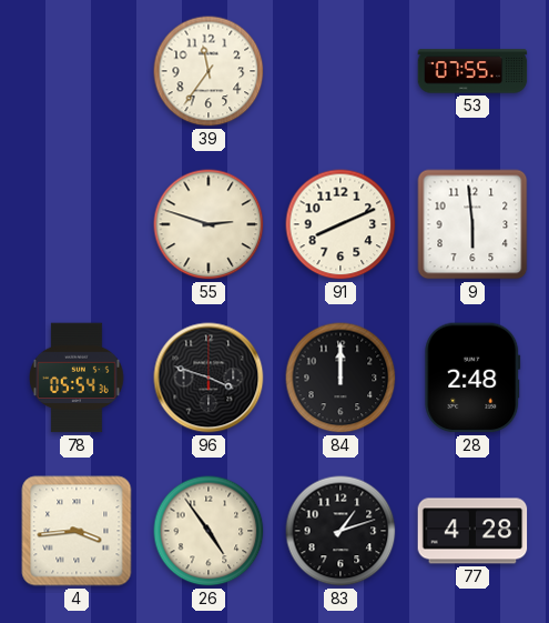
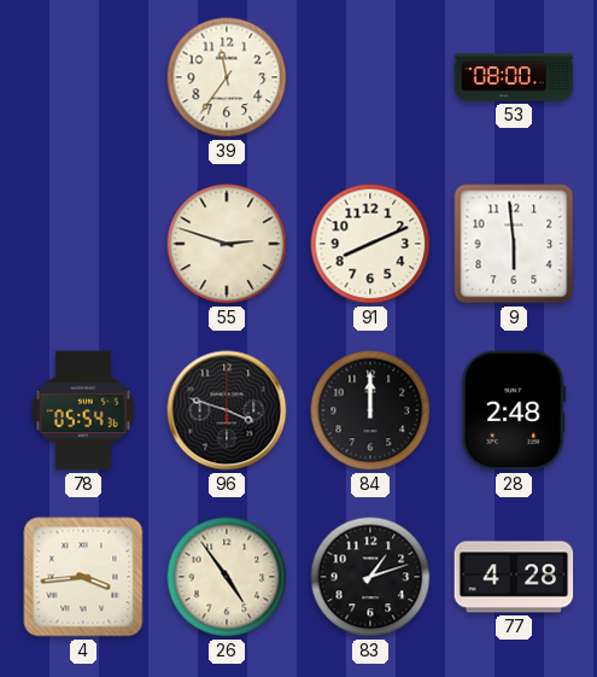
53: 07:55 -> 08:00
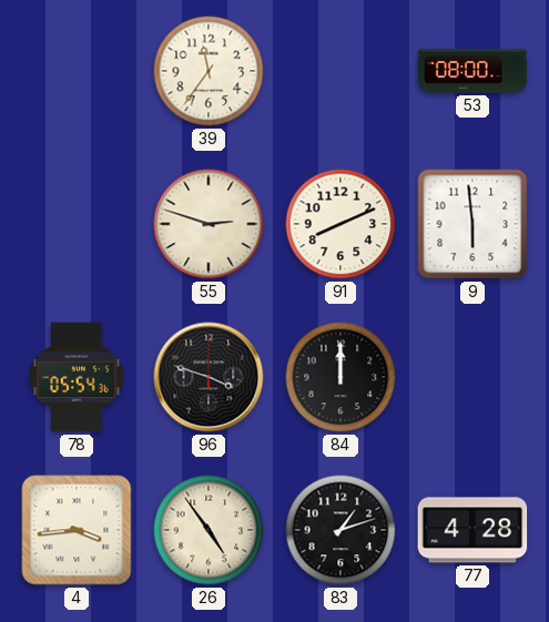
28: 2:48 -> none
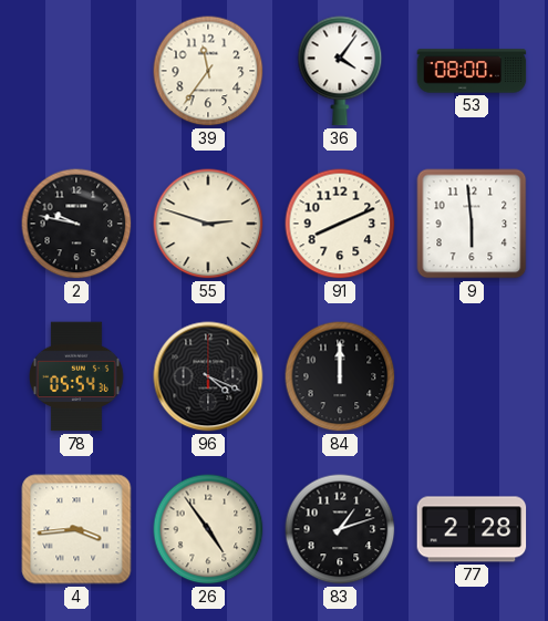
36: none -> 4:06
2: none -> 9:47
96: 3:48 -> 4:19
77: 4:28 -> 2:28
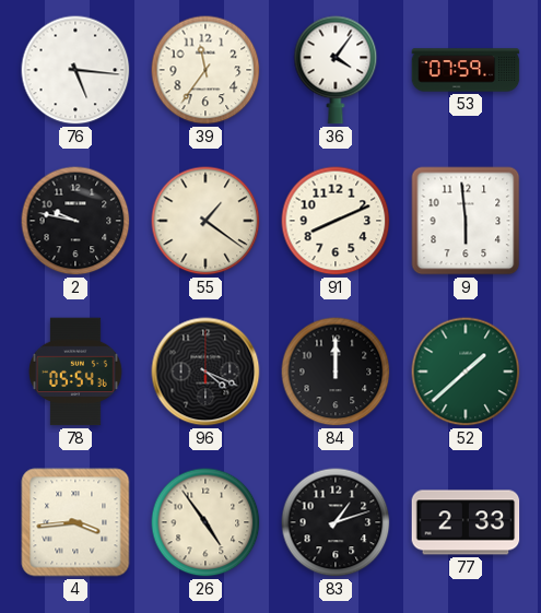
76: none -> 5:16
53: 08:00 -> 07:59
55: 2:48 -> 1:21
52: none -> 1:38
77: 2:28 -> 2:33
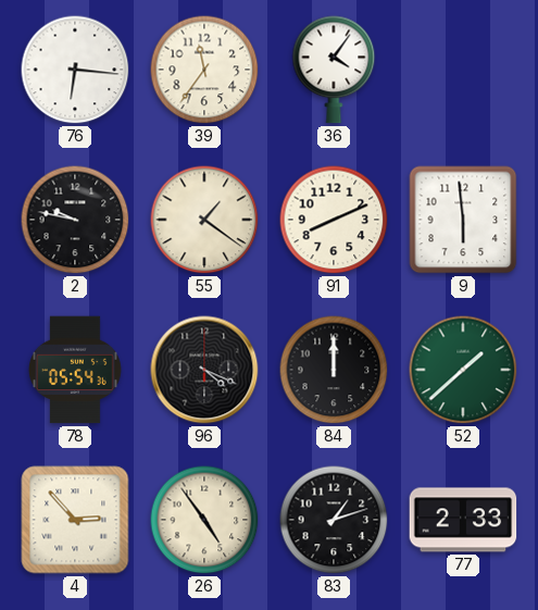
76: 5:16 -> 6:16
53: 07:59 -> none
4: 3:44 -> 2:53
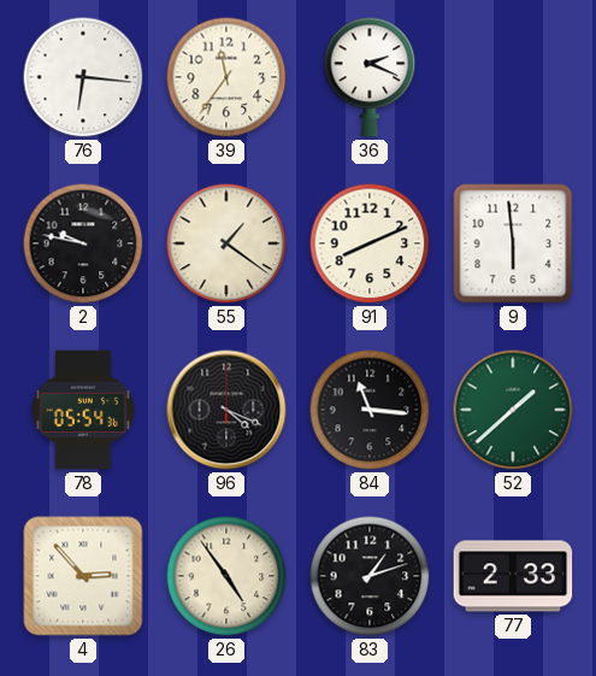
36: 4:06 -> 2:19
84: 12:00 -> 11:16
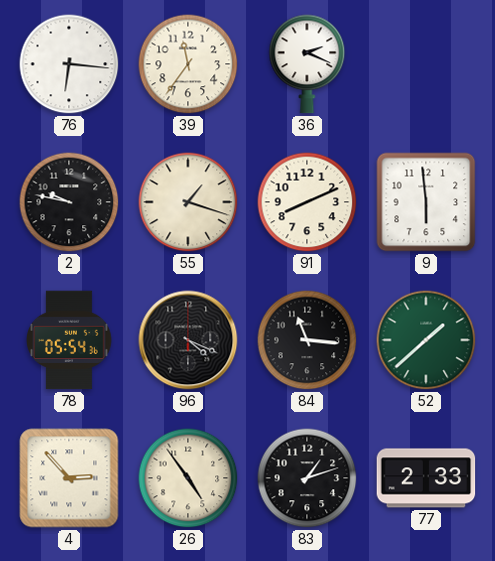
55: 1:21 -> 1:18
